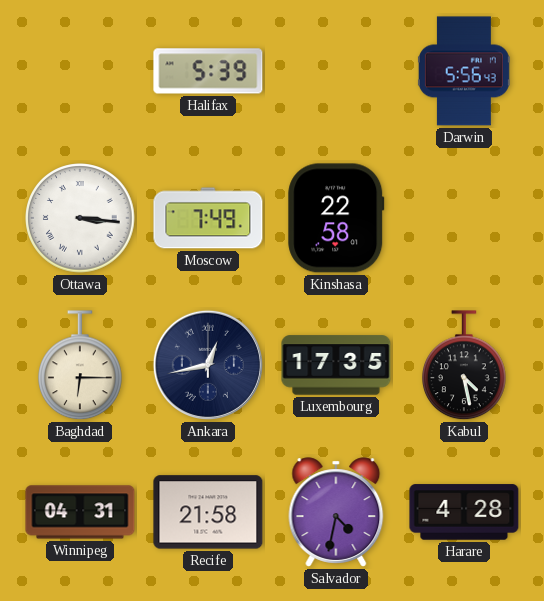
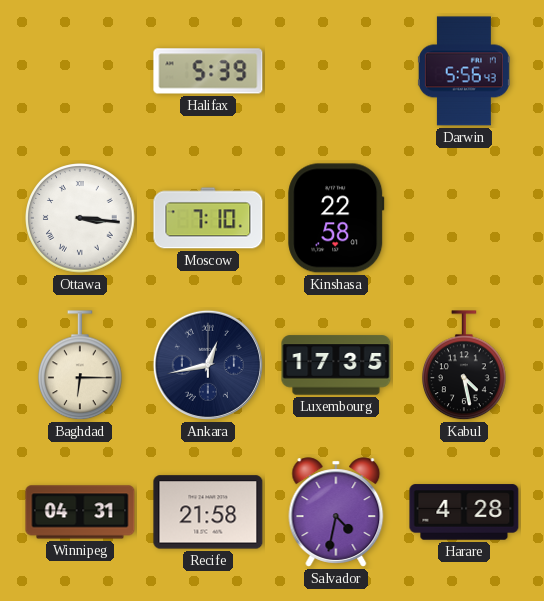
Moscow: 7:49 -> 7:10
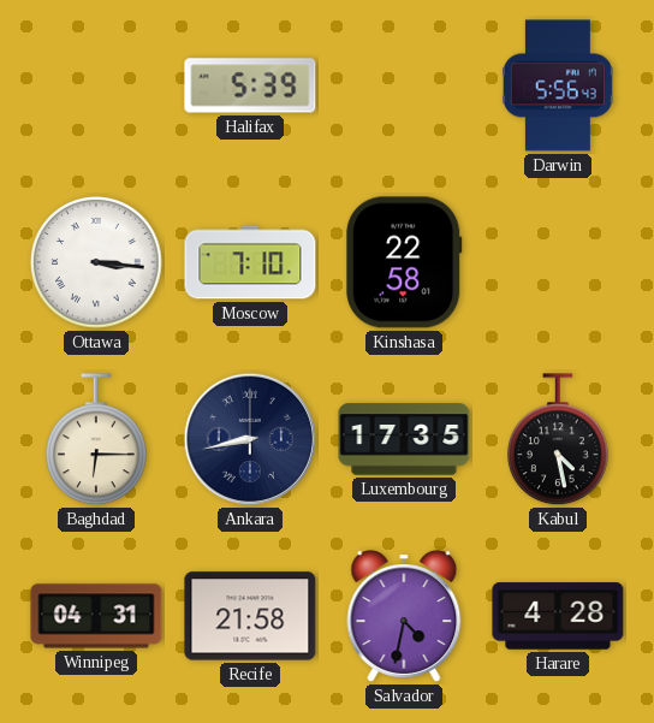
Ankara: 12:43 -> 8:43
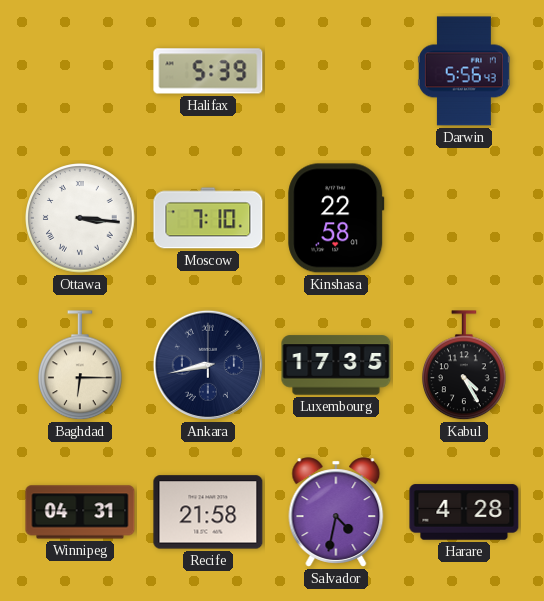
Kabul: 4:28 -> 4:25
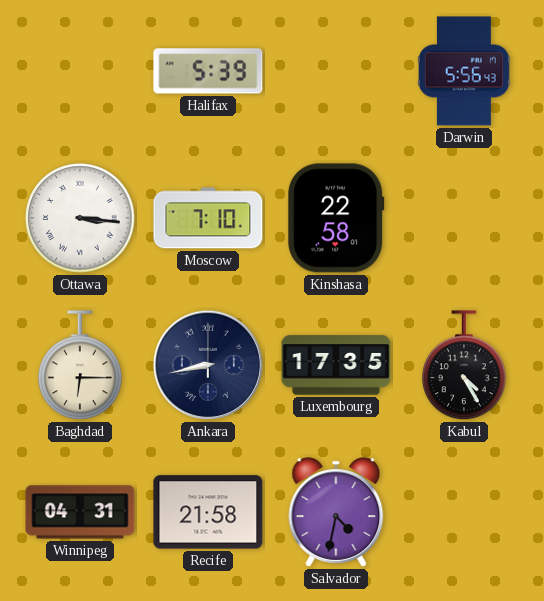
Harare: 4:28 -> none
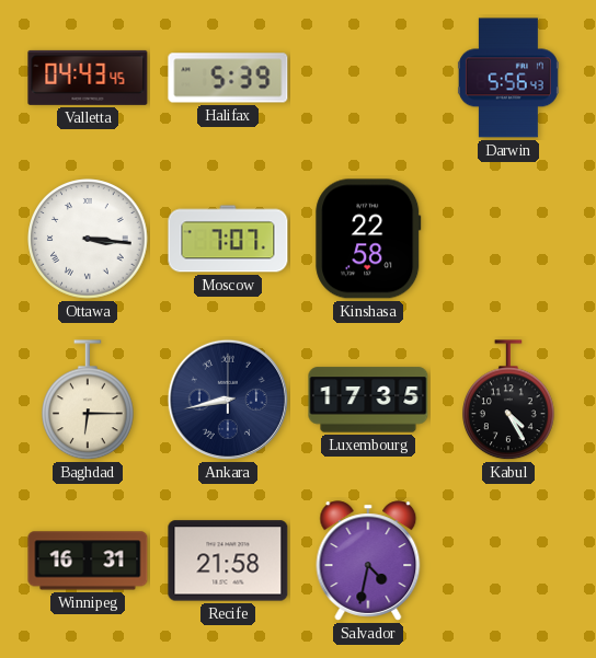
Valletta: none -> 04:43
Moscow: 7:10 -> 7:07
Winnipeg: 04:31 -> 16:31
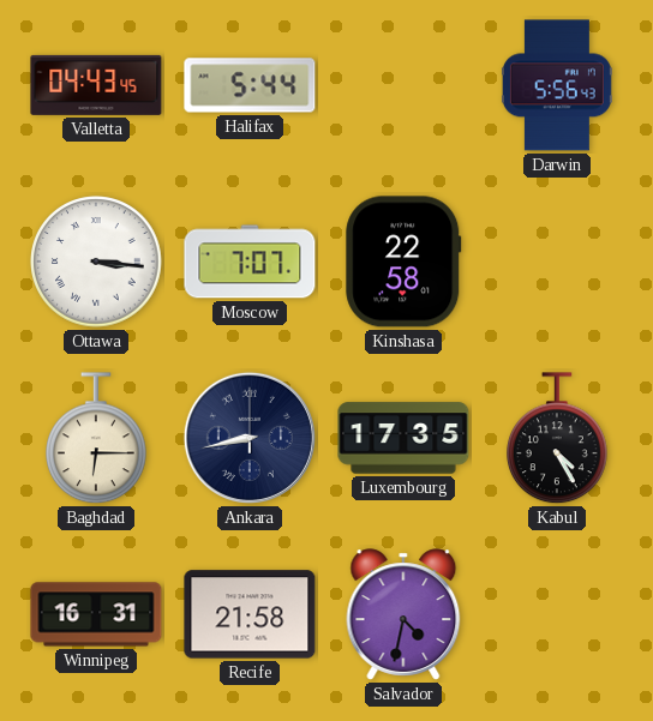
Halifax: 5:39 -> 5:44
